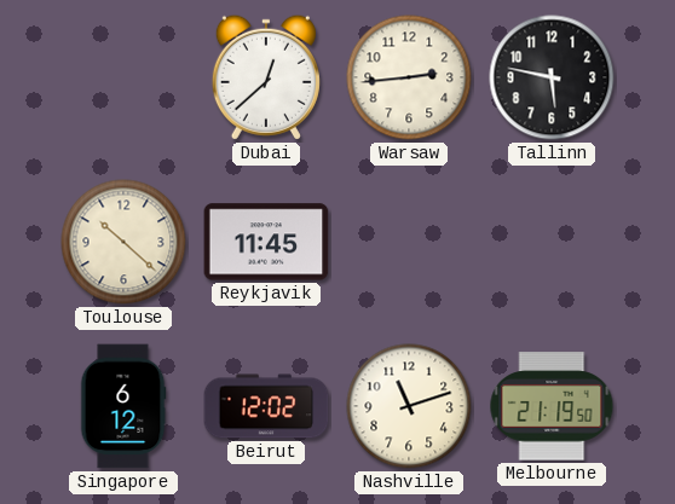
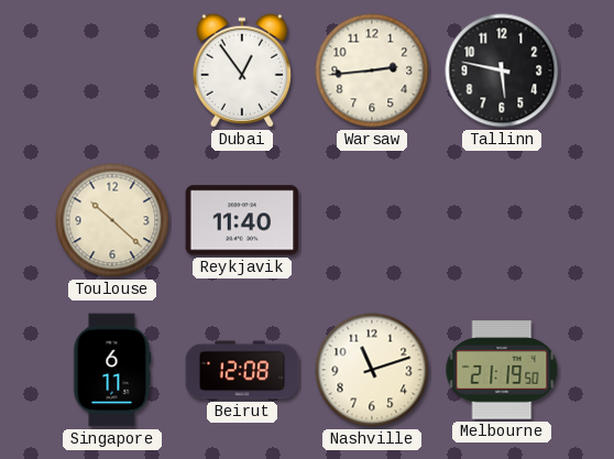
Dubai: 12:38 -> 12:54
Reykjavik: 11:45 -> 11:40
Singapore: 6:12 -> 6:11
Beirut: 12:02 -> 12:08
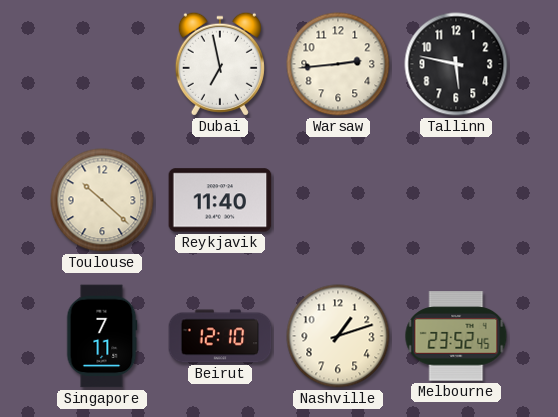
Dubai: 12:54 -> 6:58
Singapore: 6:11 -> 7:11
Beirut: 12:08 -> 12:10
Nashville: 11:12 -> 1:12
Melbourne: 21:19 -> 23:52
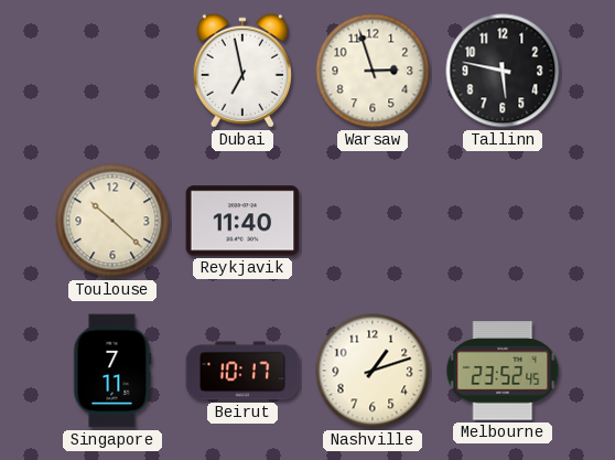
Warsaw: 2:44 -> 2:57
Beirut: 12:10 -> 10:17
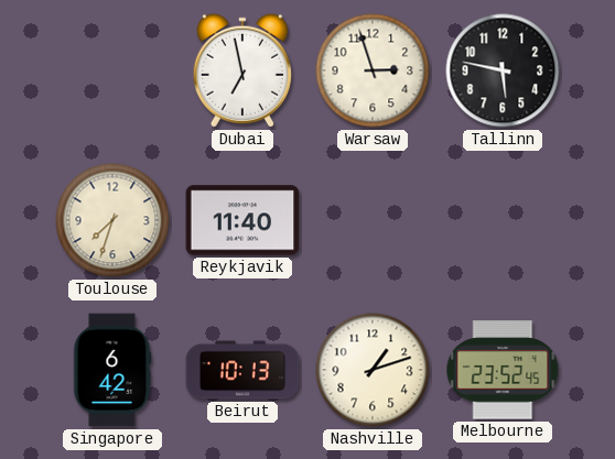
Toulouse: 10:22 -> 7:33
Singapore: 7:11 -> 6:42
Beirut: 10:17 -> 10:13
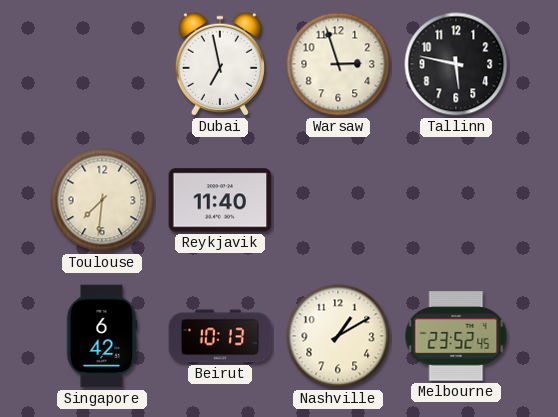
Toulouse: 7:33 -> 7:31
Nashville: 1:12 -> 1:10
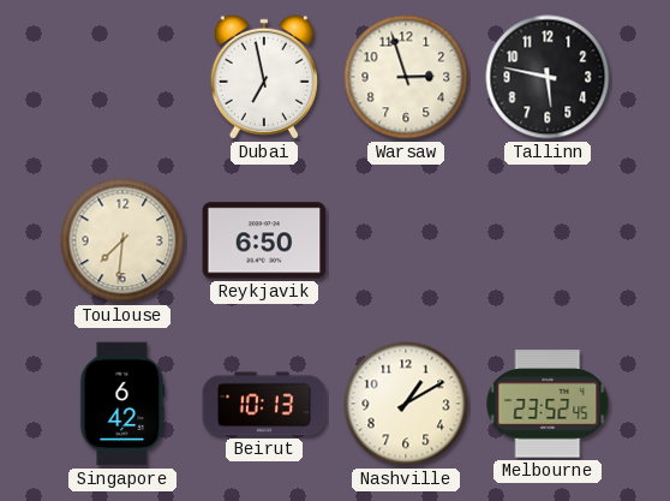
Reykjavik: 11:40 -> 6:50
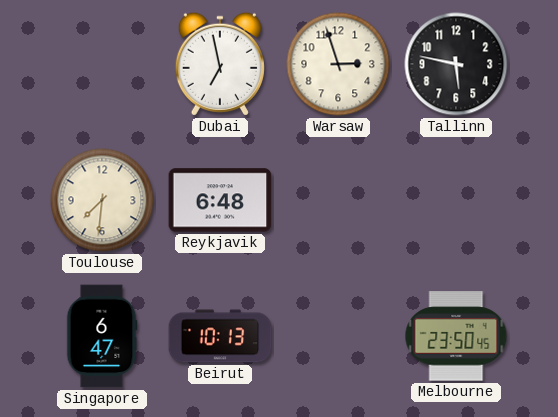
Reykjavik: 6:50 -> 6:48
Singapore: 6:42 -> 6:47
Nashville: 1:10 -> none
Melbourne: 23:52 -> 23:50
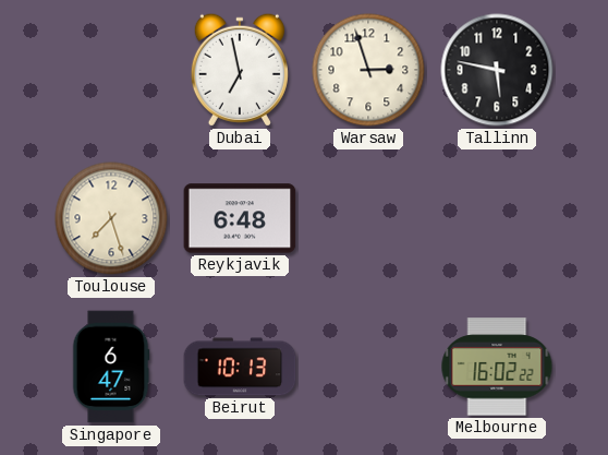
Toulouse: 7:31 -> 7:27
Melbourne: 23:50 -> 16:02
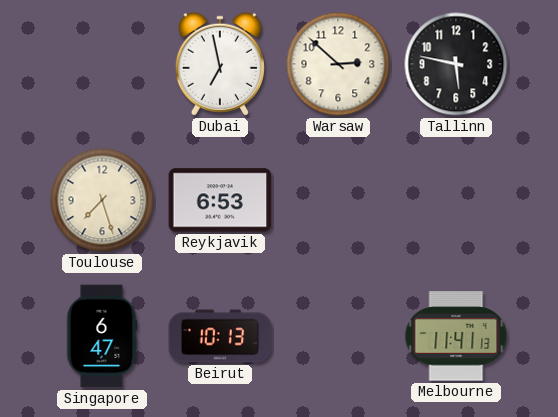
Warsaw: 2:57 -> 2:52
Reykjavik: 6:48 -> 6:53
Melbourne: 16:02 -> 11:41
